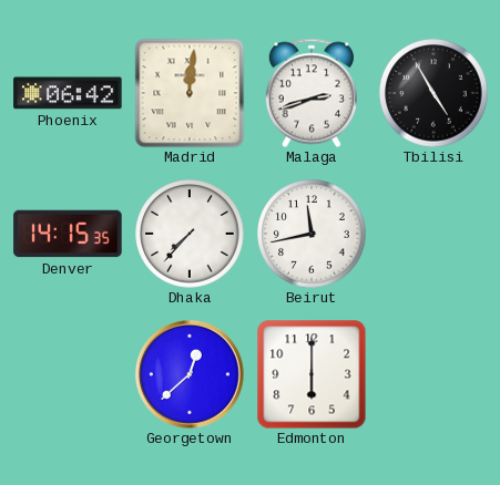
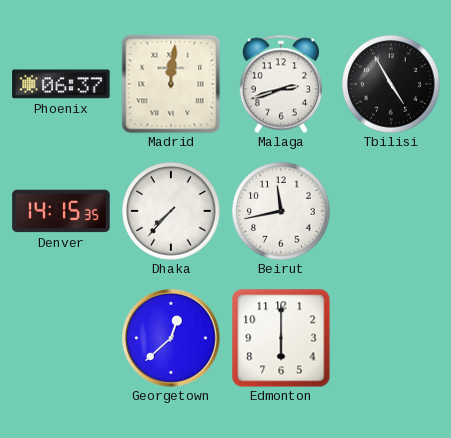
Phoenix: 06:42 -> 06:37
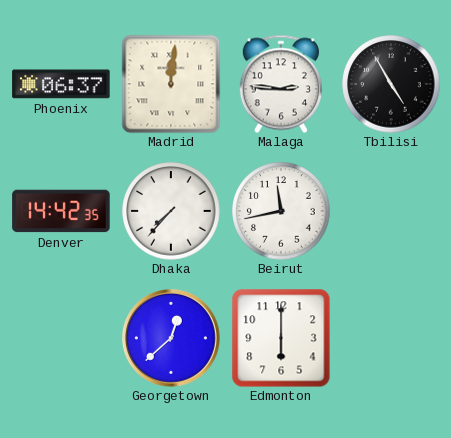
Malaga: 2:42 -> 2:46
Denver: 14:15 -> 14:42
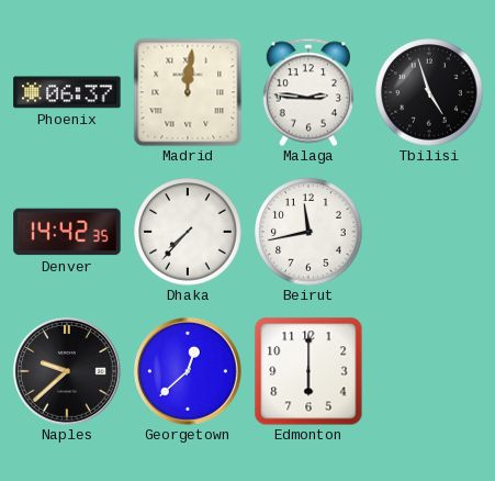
Tbilisi: 4:55 -> 4:57
Naples: none -> 9:38
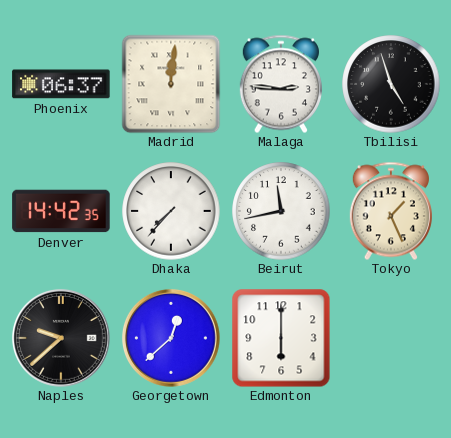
Tokyo: none -> 1:26
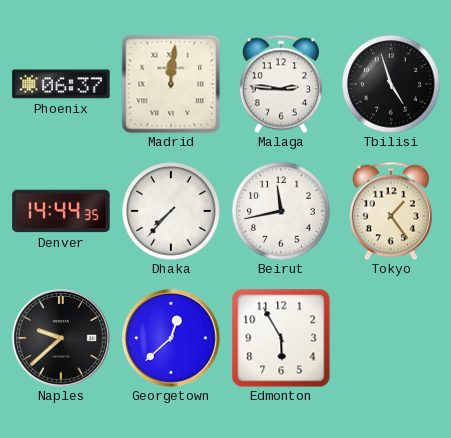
Denver: 14:42 -> 14:44
Tokyo: 1:26 -> 1:24
Edmonton: 6:00 -> 5:55
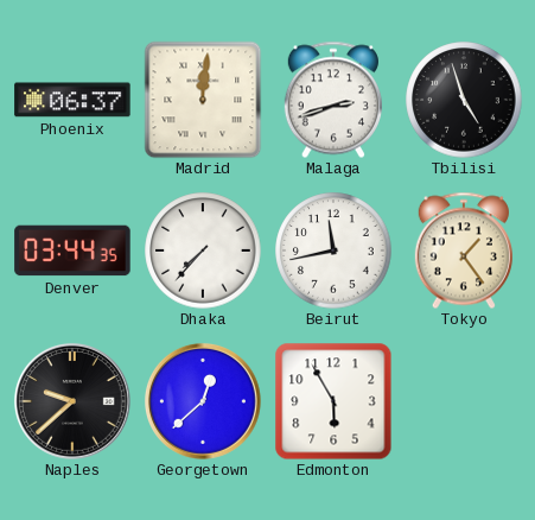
Malaga: 2:46 -> 2:42
Denver: 14:44 -> 03:44
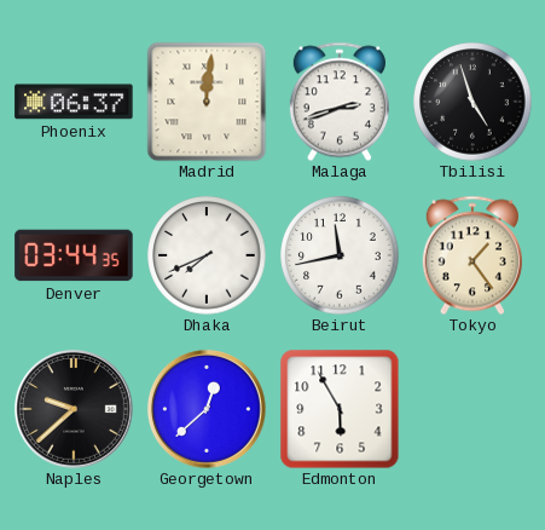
Dhaka: 7:37 -> 7:41
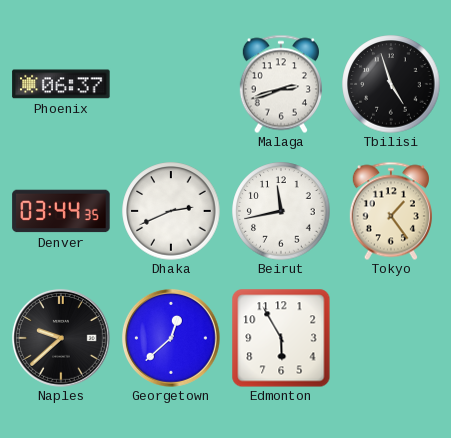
Madrid: 12:01 -> none
Dhaka: 7:41 -> 2:41
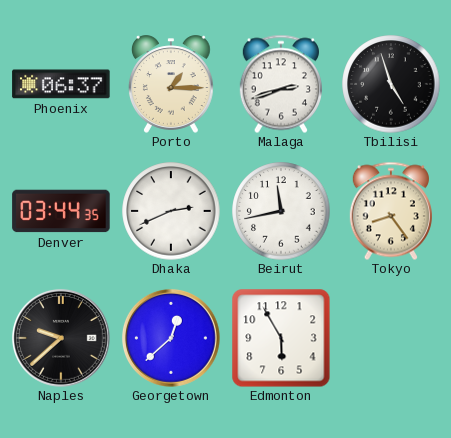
Porto: none -> 1:15
Tokyo: 1:24 -> 8:24
